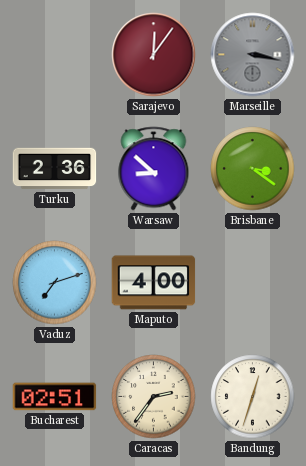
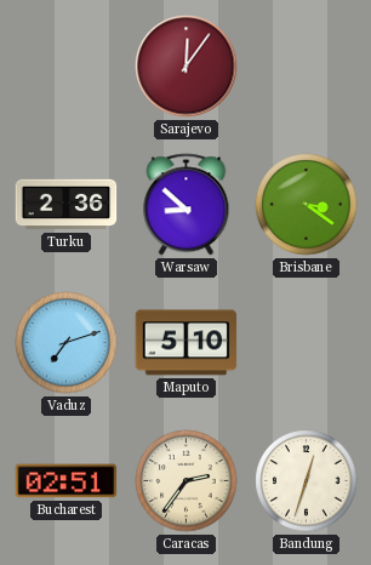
Marseille: 3:17 -> none
Maputo: 4:00 -> 5:10
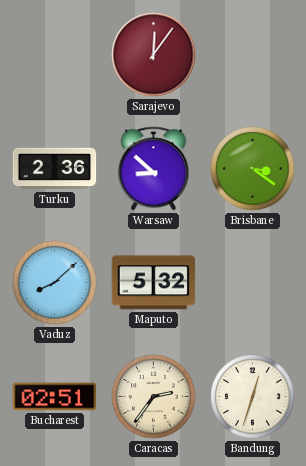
Vaduz: 7:12 -> 8:08
Maputo: 5:10 -> 5:32
